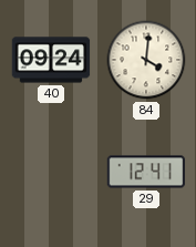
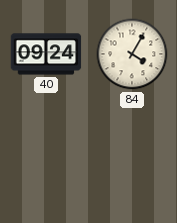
84: 4:01 -> 4:05
29: 12:41 -> none
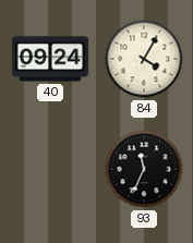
93: none -> 11:34
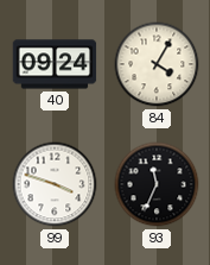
99: none -> 3:48
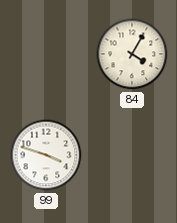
40: 09:24 -> none
93: 11:34 -> none
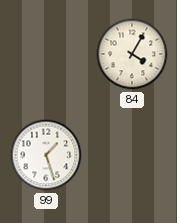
99: 3:48 -> 1:27
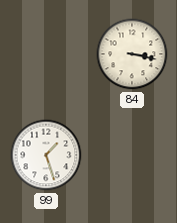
84: 4:05 -> 3:17
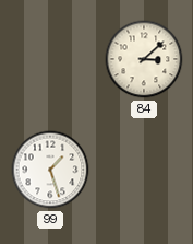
84: 3:17 -> 3:08
